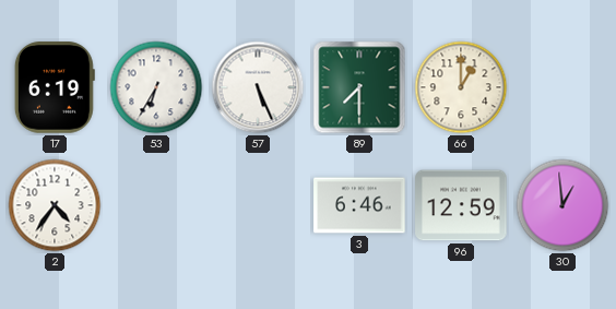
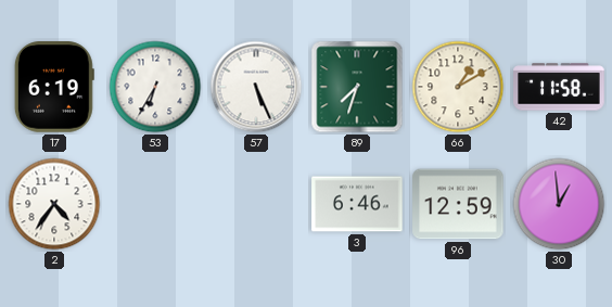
89: 7:30 -> 7:33
66: 1:00 -> 1:10
42: none -> 11:58
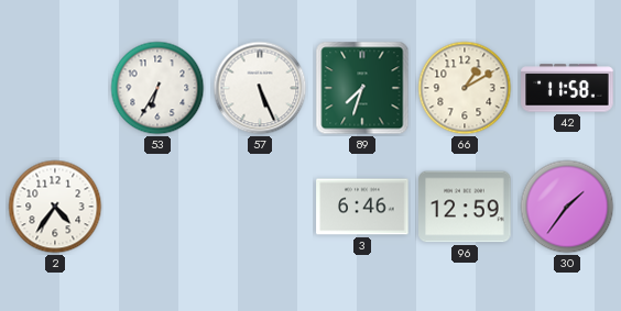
17: 6:19 -> none
30: 12:59 -> 1:36
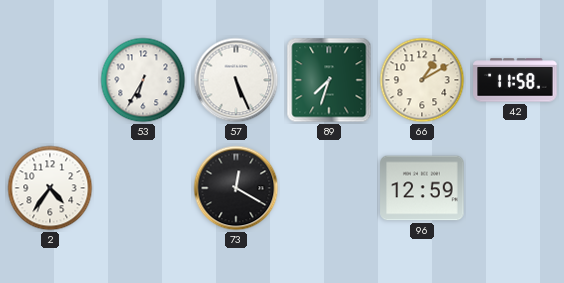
73: none -> 12:20
3: 6:46 -> none
30: 1:36 -> none
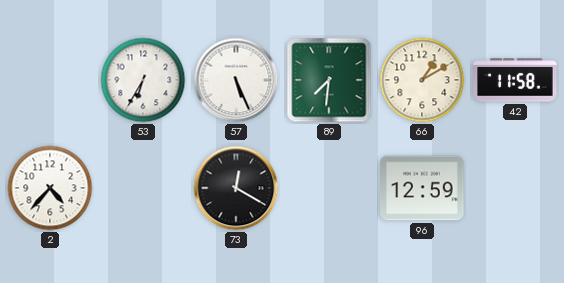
89: 7:33 -> 7:31
2: 4:36 -> 4:37
